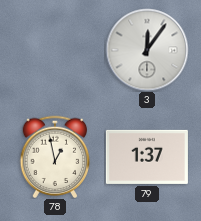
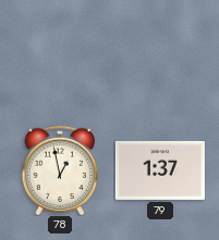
3: 12:06 -> none
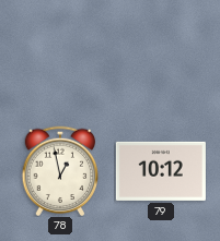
79: 1:37 -> 10:12
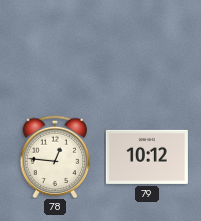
78: 12:58 -> 12:46
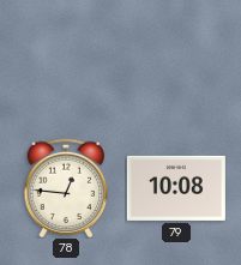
79: 10:12 -> 10:08
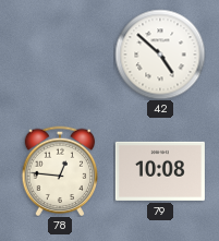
42: none -> 4:52
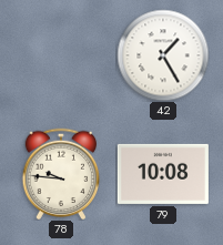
42: 4:52 -> 1:25
78: 12:46 -> 9:46
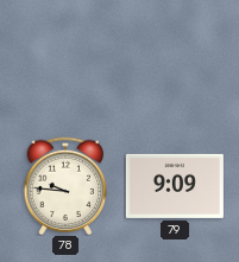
42: 1:25 -> none
79: 10:08 -> 9:09
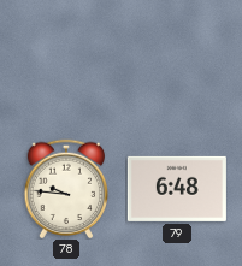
79: 9:09 -> 6:48
